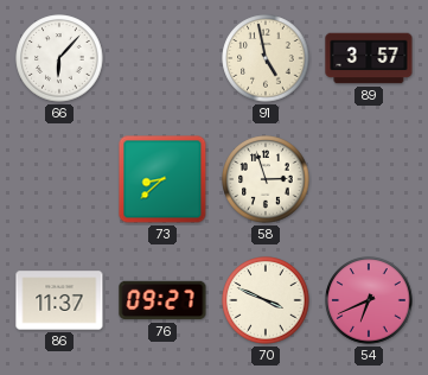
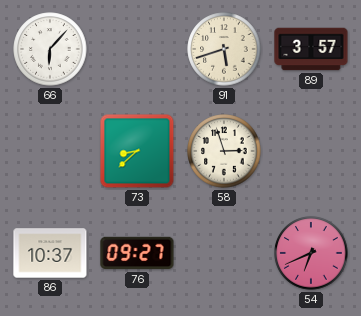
91: 4:58 -> 5:42
86: 11:37 -> 10:37
70: 3:49 -> none
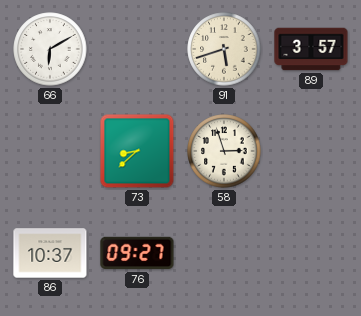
66: 6:07 -> 6:10
54: 6:41 -> none
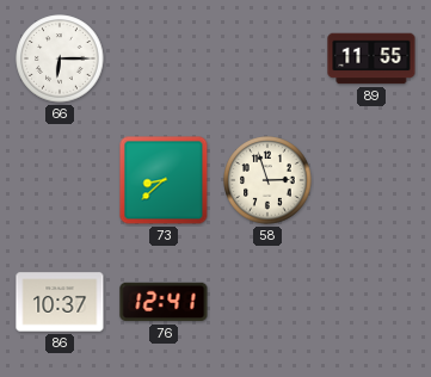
66: 6:10 -> 6:15
91: 5:42 -> none
89: 3:57 -> 11:55
76: 09:27 -> 12:41
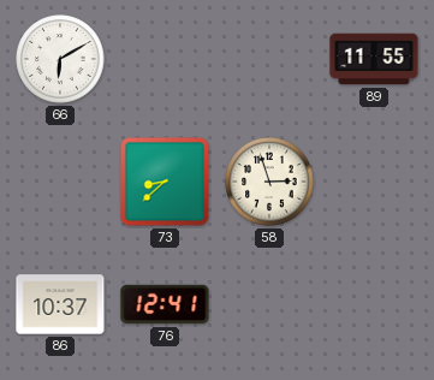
66: 6:15 -> 6:10
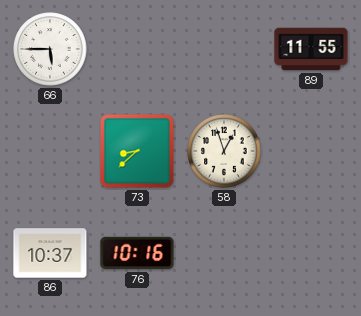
66: 6:10 -> 5:45
58: 2:57 -> 12:57
76: 12:41 -> 10:16
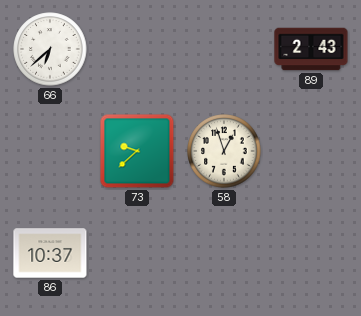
66: 5:45 -> 6:38
89: 11:55 -> 2:43
73: 8:38 -> 9:38
76: 10:16 -> none
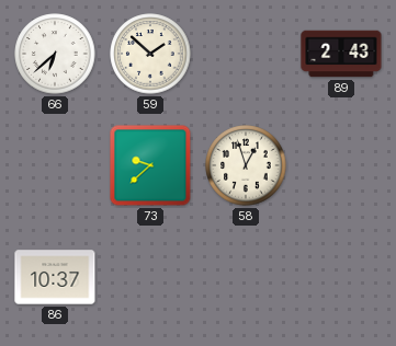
59: none -> 1:52
